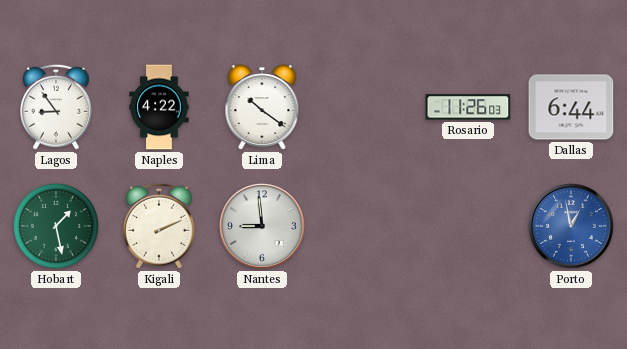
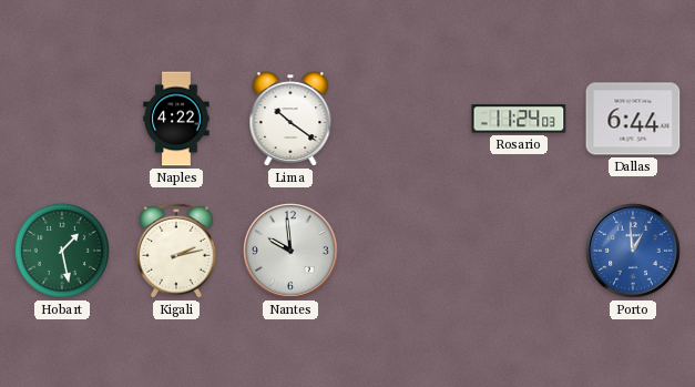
Lagos: 8:54 -> none
Rosario: 11:26 -> 11:24
Kigali: 2:11 -> 2:13
Nantes: 8:59 -> 9:59
Porto: 12:58 -> 12:59
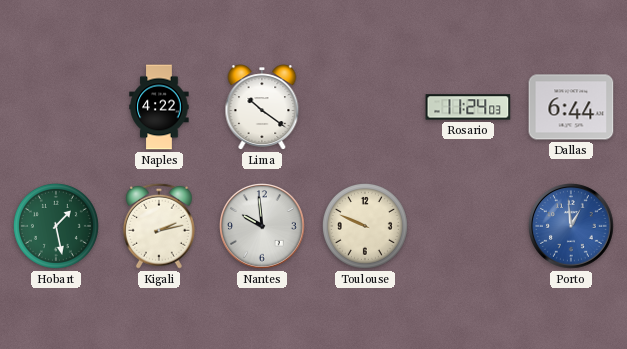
Toulouse: none -> 9:49
